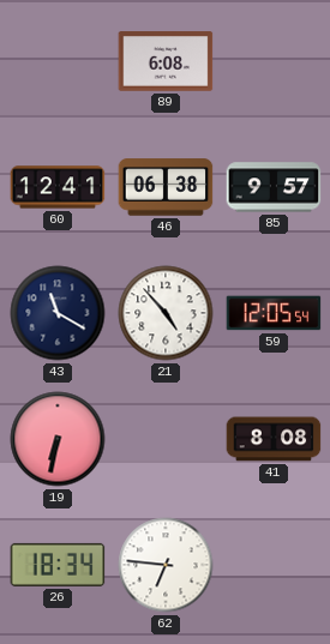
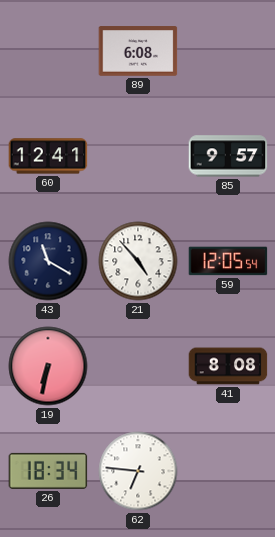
46: 06:38 -> none
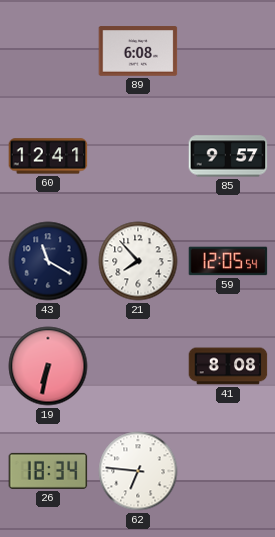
21: 4:53 -> 7:53
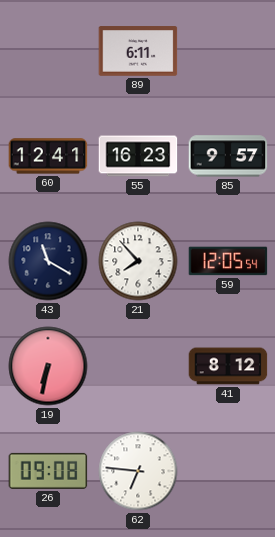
89: 6:08 -> 6:11
55: none -> 16:23
41: 8:08 -> 8:12
26: 18:34 -> 09:08
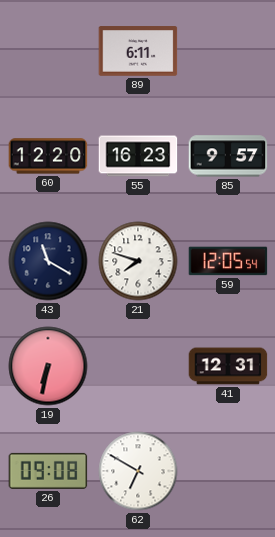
60: 12:41 -> 12:20
21: 7:53 -> 7:48
41: 8:12 -> 12:31
62: 6:46 -> 6:50
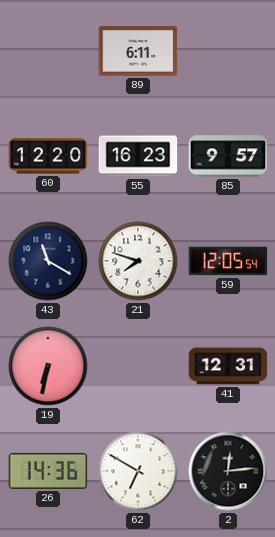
26: 09:08 -> 14:36
2: none -> 12:14
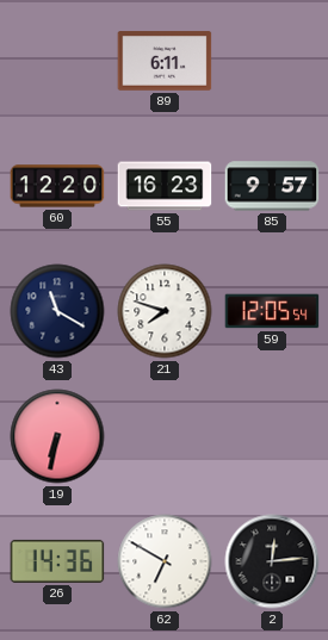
41: 12:31 -> none
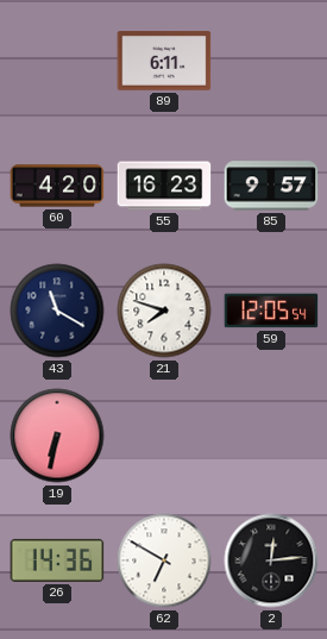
60: 12:20 -> 4:20
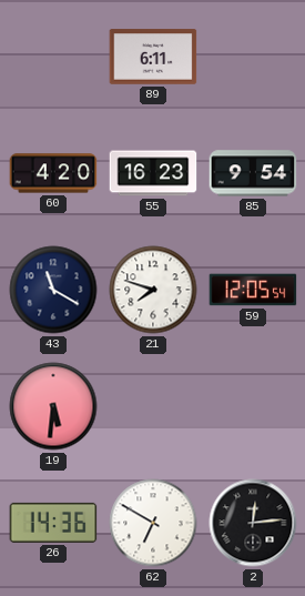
85: 9:57 -> 9:54
19: 6:32 -> 5:31
